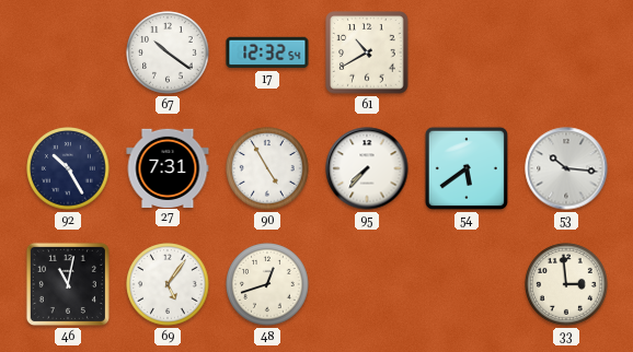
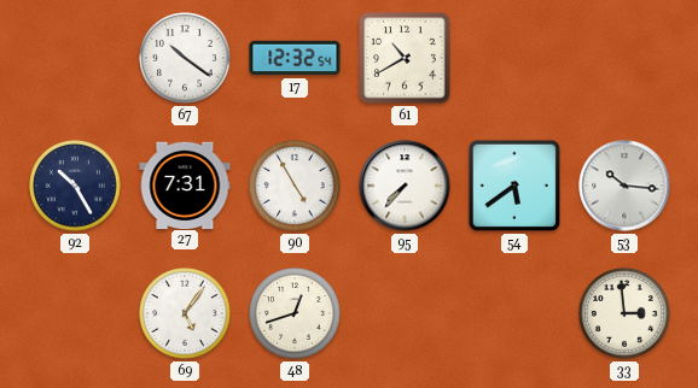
46: 11:02 -> none
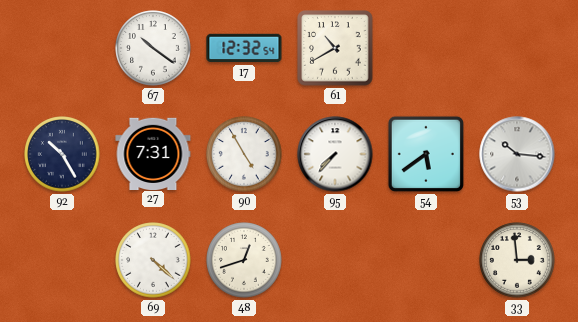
69: 5:06 -> 4:22
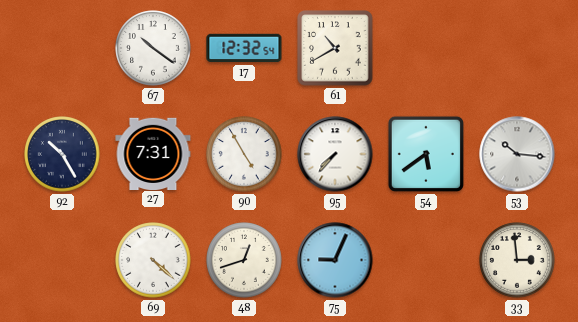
75: none -> 9:04
